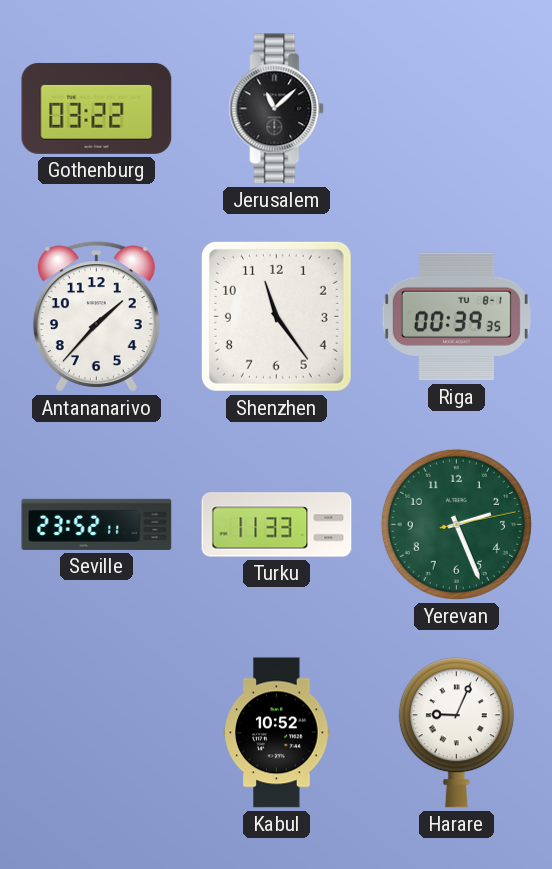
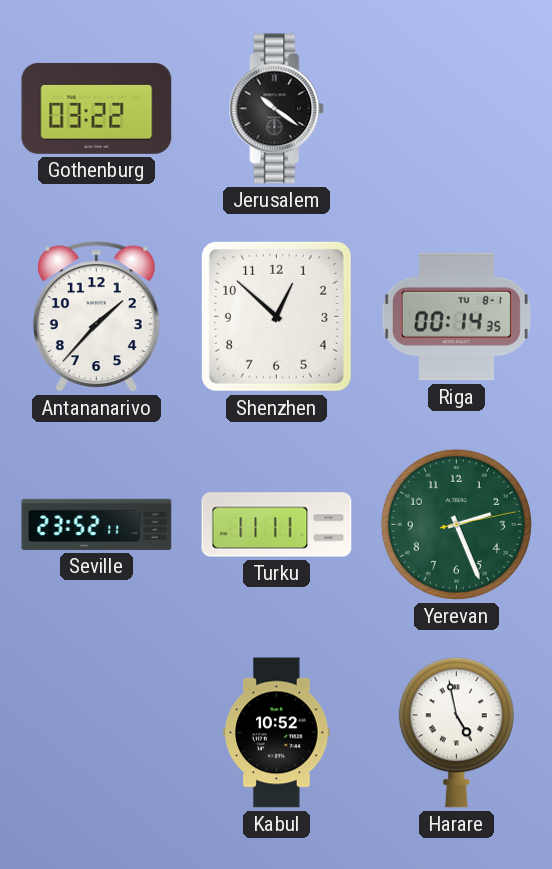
Jerusalem: 11:08 -> 10:21
Shenzhen: 11:24 -> 12:52
Riga: 00:39 -> 00:14
Turku: 11:33 -> 11:11
Harare: 9:04 -> 4:58
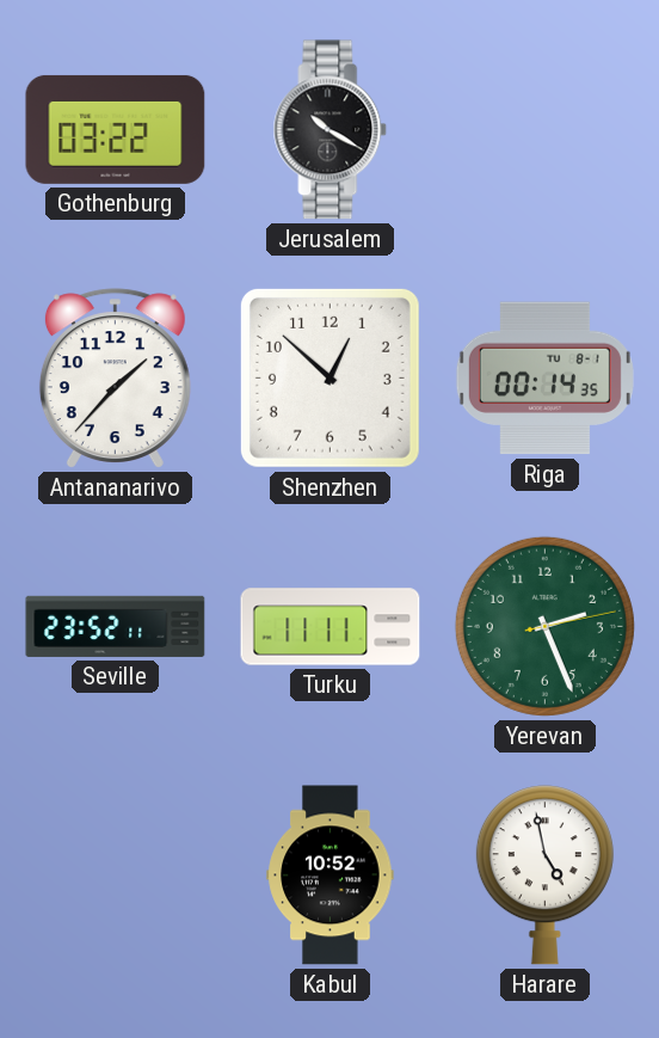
Jerusalem: 10:21 -> 10:20
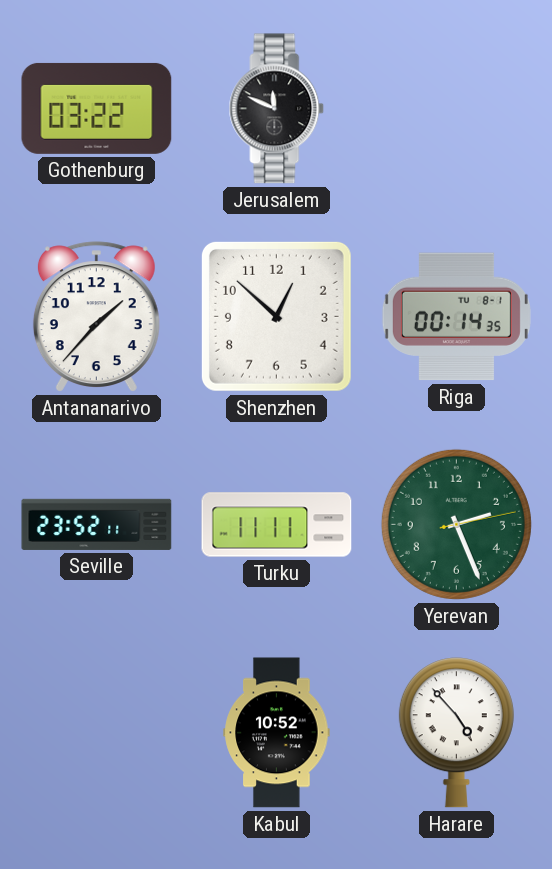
Jerusalem: 10:20 -> 11:49
Harare: 4:58 -> 4:53
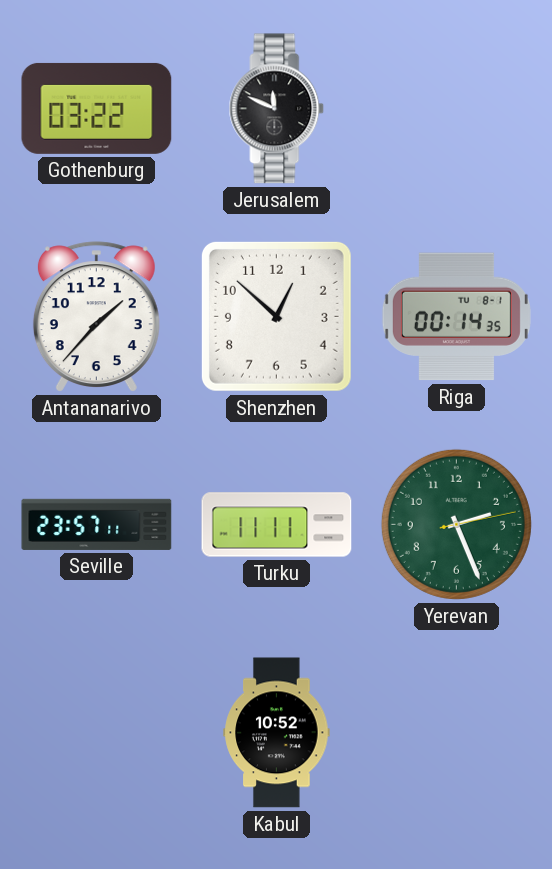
Seville: 23:52 -> 23:57
Harare: 4:53 -> none
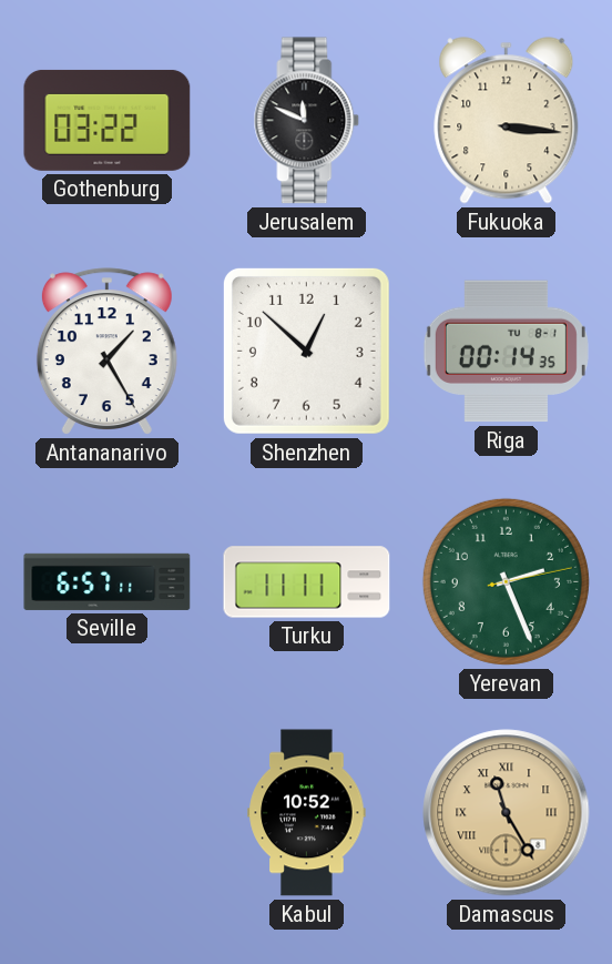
Fukuoka: none -> 3:16
Antananarivo: 1:37 -> 1:25
Seville: 23:57 -> 6:57
Damascus: none -> 11:25
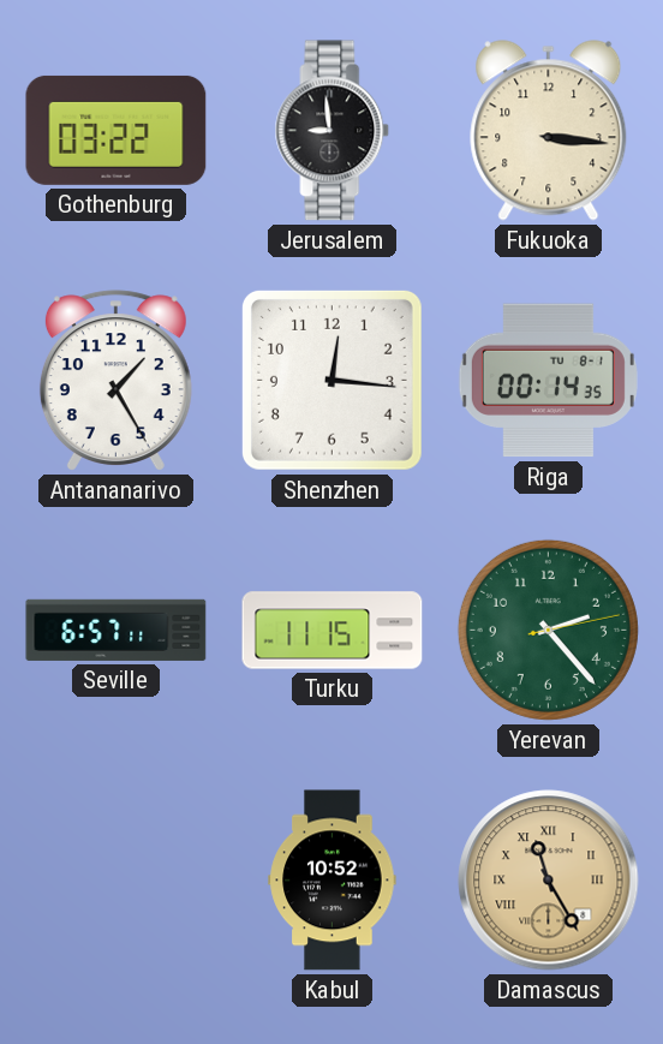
Jerusalem: 11:49 -> 8:59
Shenzhen: 12:52 -> 12:16
Turku: 11:11 -> 11:15
Yerevan: 2:26 -> 2:23
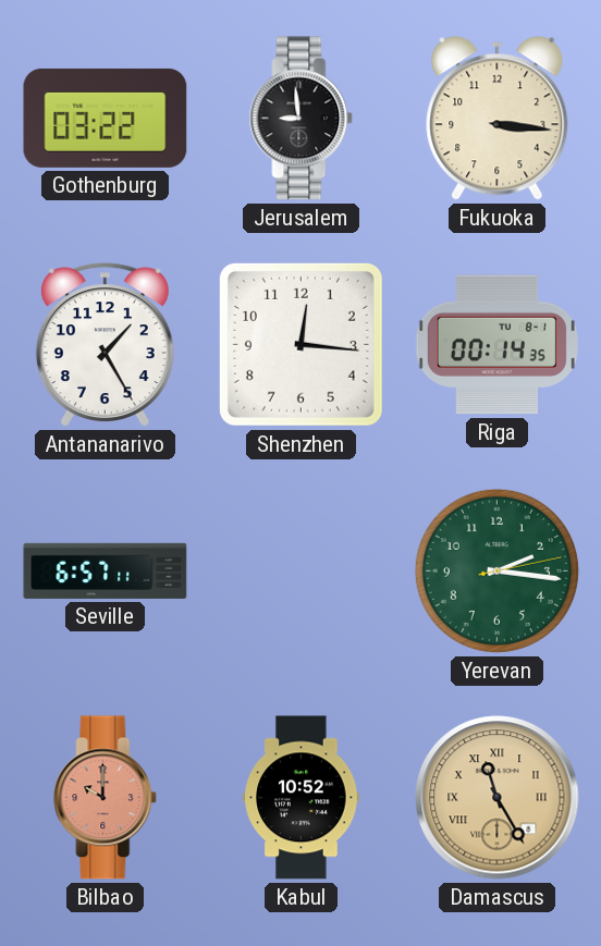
Turku: 11:15 -> none
Yerevan: 2:23 -> 2:16
Bilbao: none -> 10:00
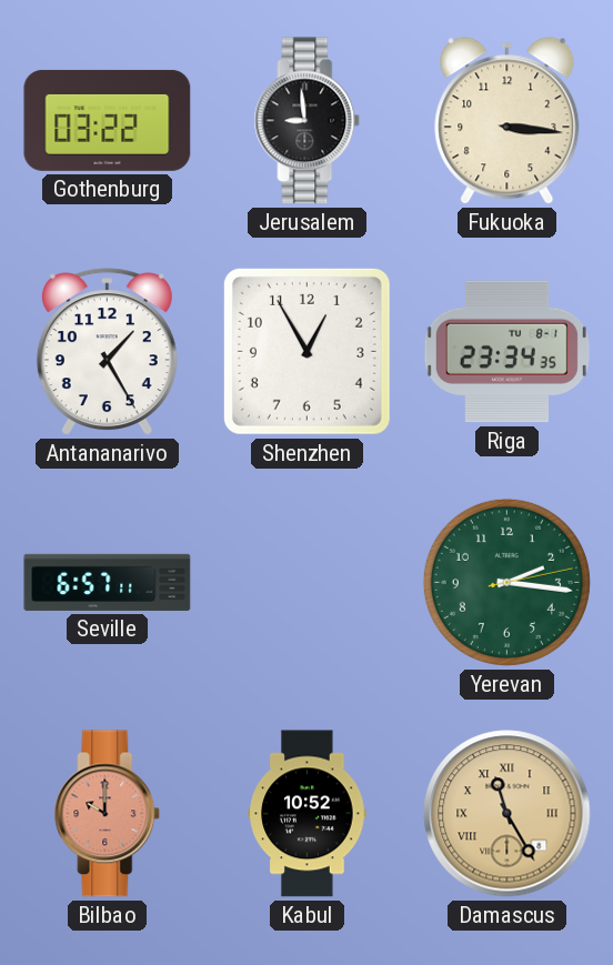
Shenzhen: 12:16 -> 12:55
Riga: 00:14 -> 23:34
